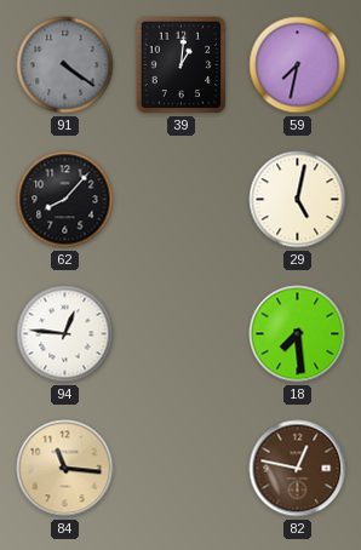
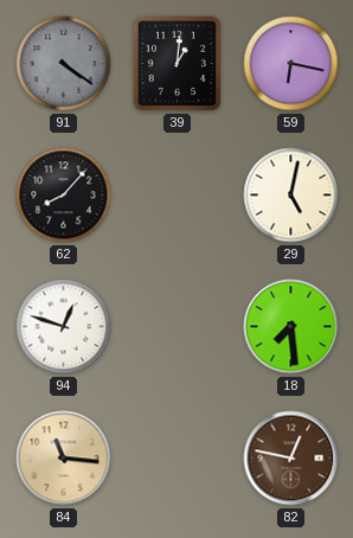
59: 7:32 -> 6:17
94: 12:46 -> 12:48
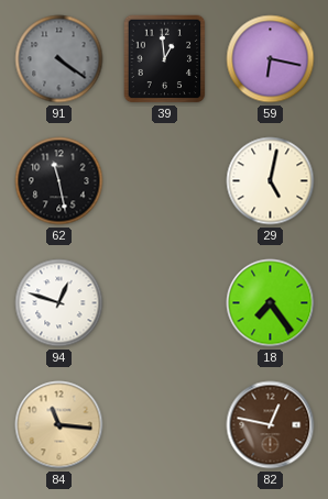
39: 1:01 -> 12:59
62: 8:07 -> 11:28
18: 7:29 -> 7:24
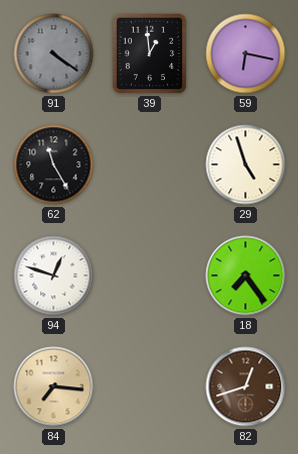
62: 11:28 -> 11:25
29: 5:02 -> 4:57
84: 11:16 -> 7:16
82: 12:47 -> 12:42
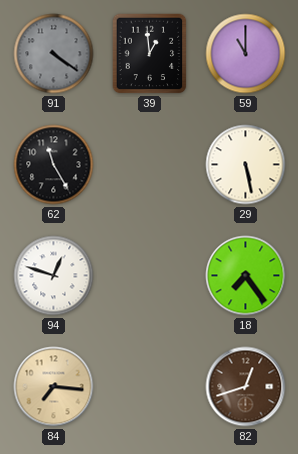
59: 6:17 -> 11:00
29: 4:57 -> 5:28
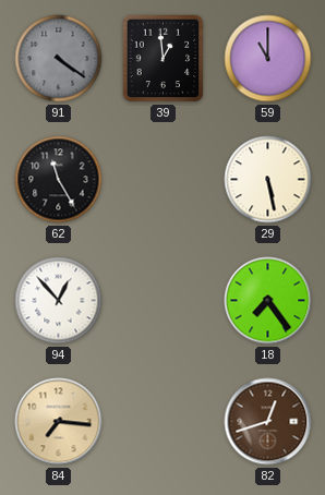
94: 12:48 -> 12:53
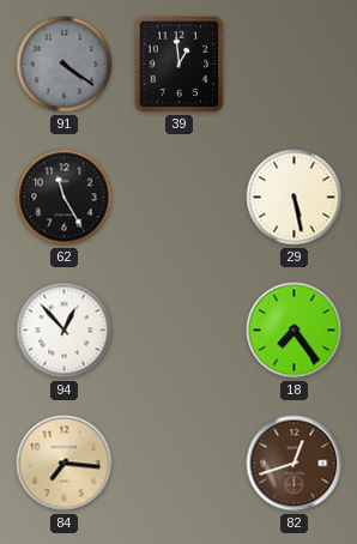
59: 11:00 -> none
